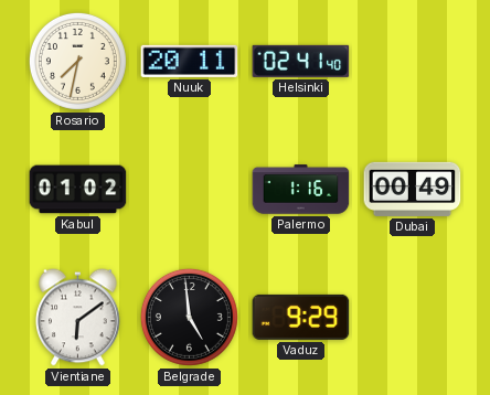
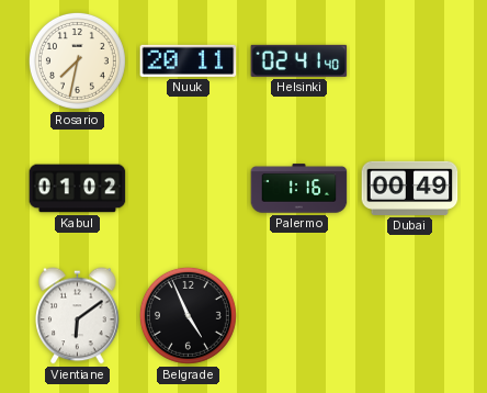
Belgrade: 4:59 -> 4:56
Vaduz: 9:29 -> none
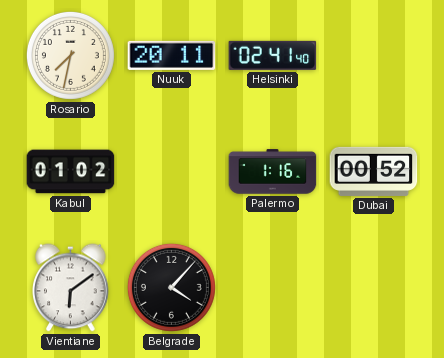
Dubai: 00:49 -> 00:52
Belgrade: 4:56 -> 4:07
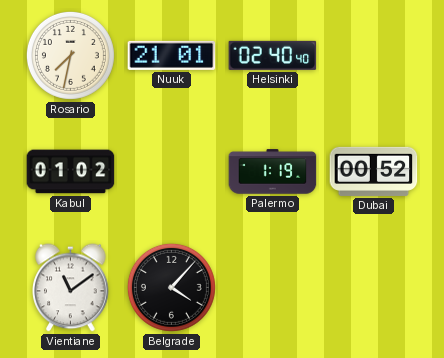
Nuuk: 20:11 -> 21:01
Helsinki: 02:41 -> 02:40
Palermo: 1:16 -> 1:19
Vientiane: 6:09 -> 11:09
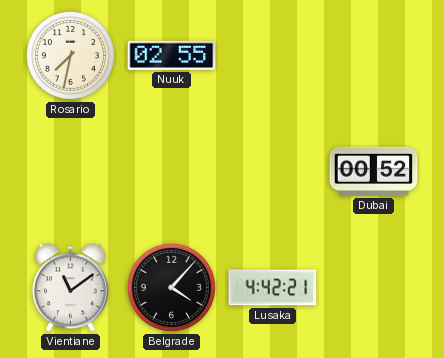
Nuuk: 21:01 -> 02:55
Helsinki: 02:40 -> none
Kabul: 01:02 -> none
Palermo: 1:19 -> none
Lusaka: none -> 4:42
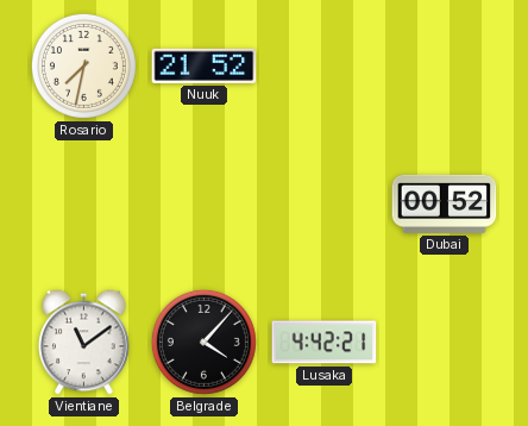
Nuuk: 02:55 -> 21:52
